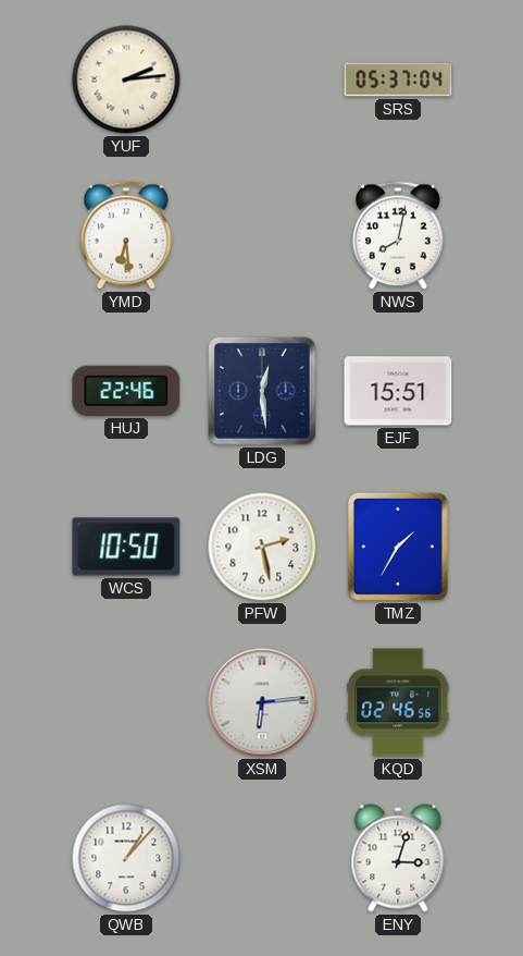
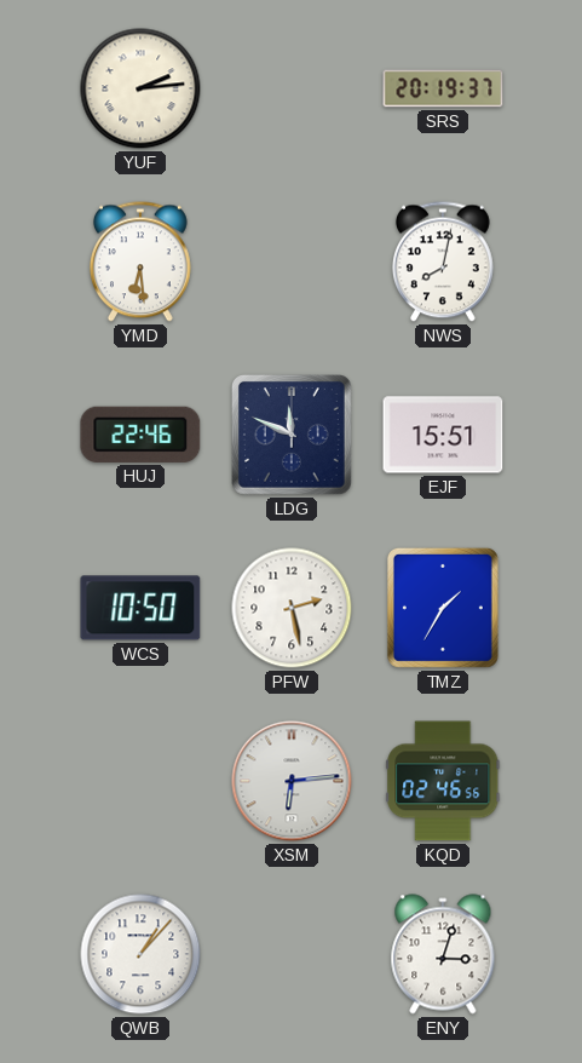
SRS: 05:37 -> 20:19
LDG: 12:29 -> 11:49
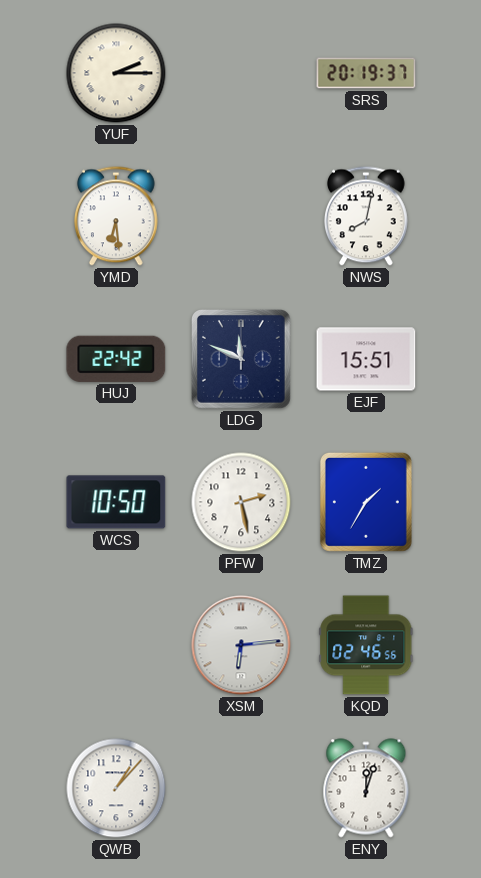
YUF: 2:14 -> 2:15
HUJ: 22:46 -> 22:42
ENY: 3:03 -> 12:03
